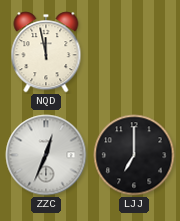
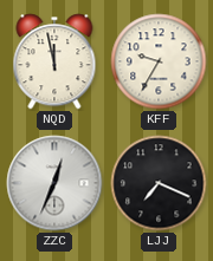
KFF: none -> 9:35
LJJ: 7:00 -> 7:19
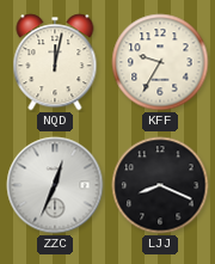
NQD: 11:58 -> 12:02
LJJ: 7:19 -> 8:19
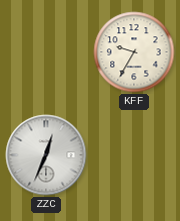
NQD: 12:02 -> none
LJJ: 8:19 -> none
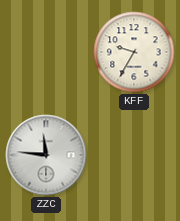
ZZC: 12:34 -> 11:46
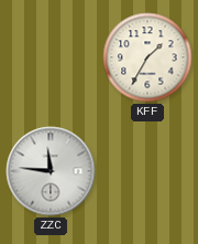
KFF: 9:35 -> 1:35
